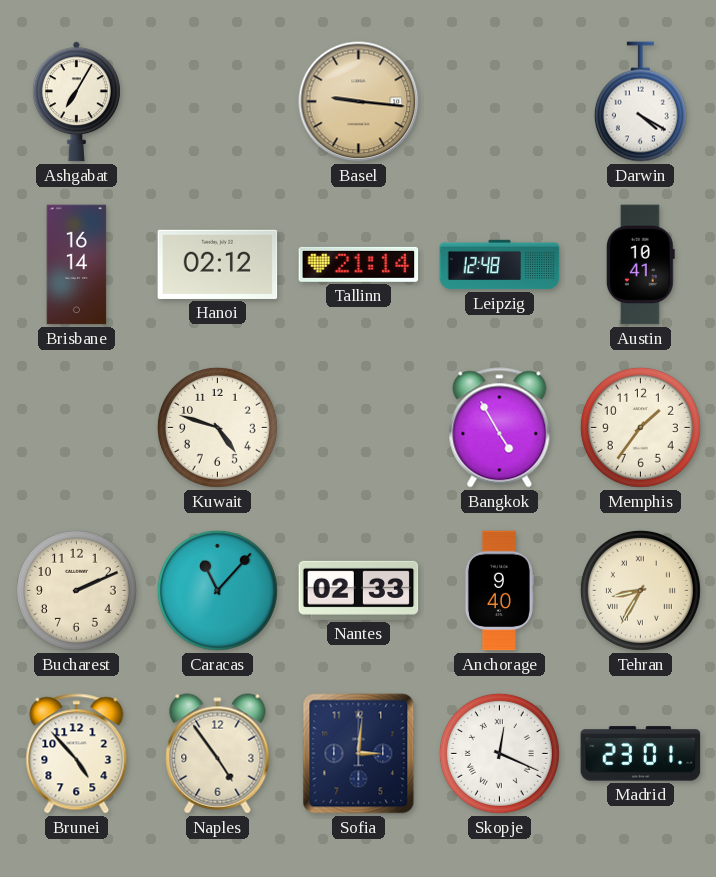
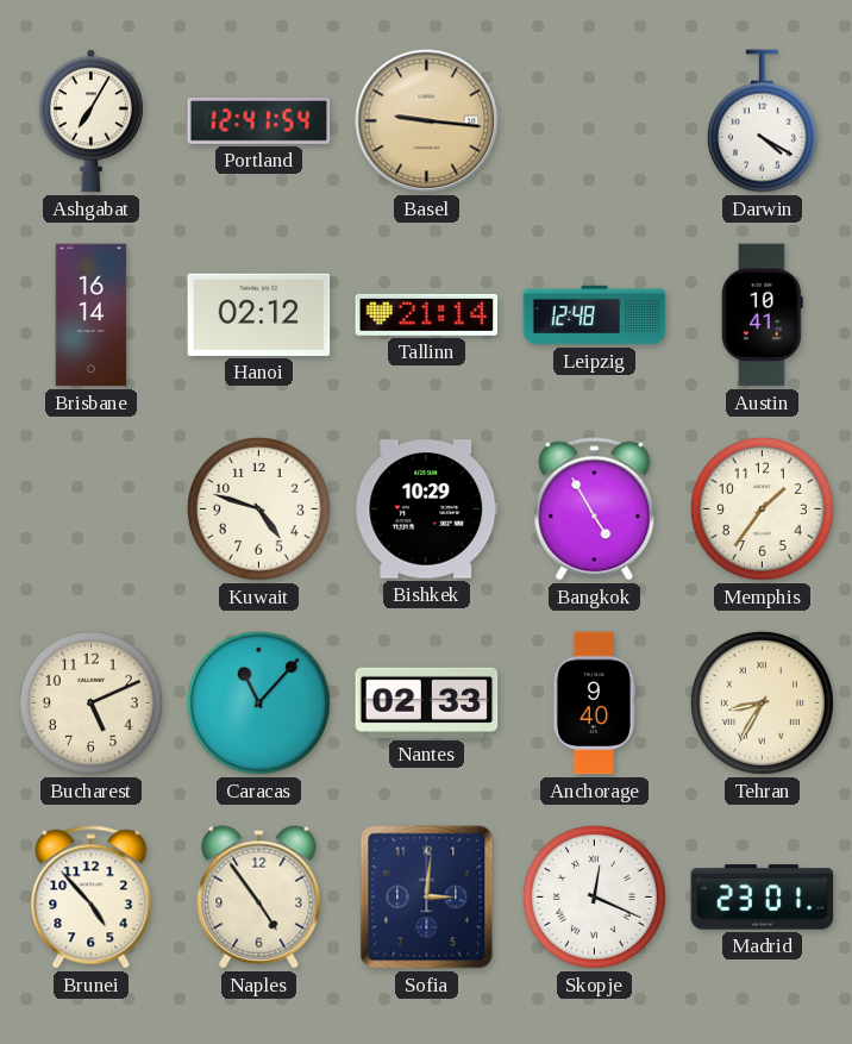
Portland: none -> 12:41
Bishkek: none -> 10:29
Bucharest: 2:11 -> 5:11
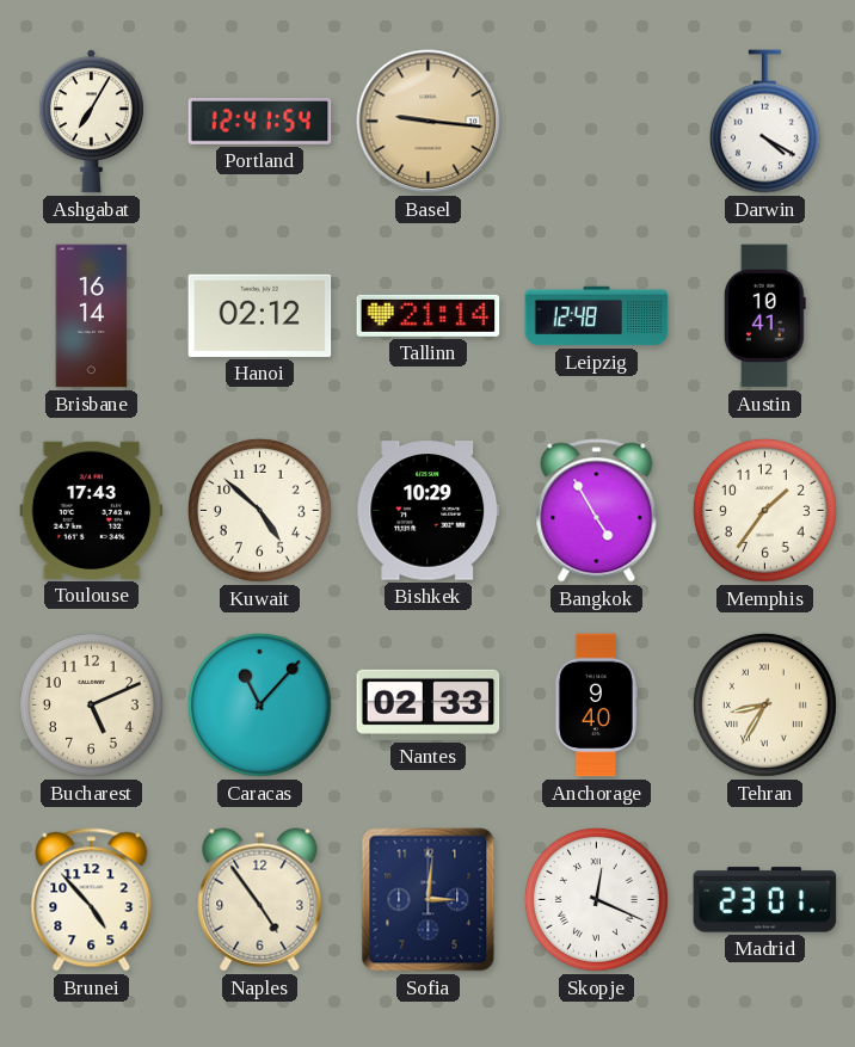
Toulouse: none -> 17:43
Kuwait: 4:48 -> 4:52
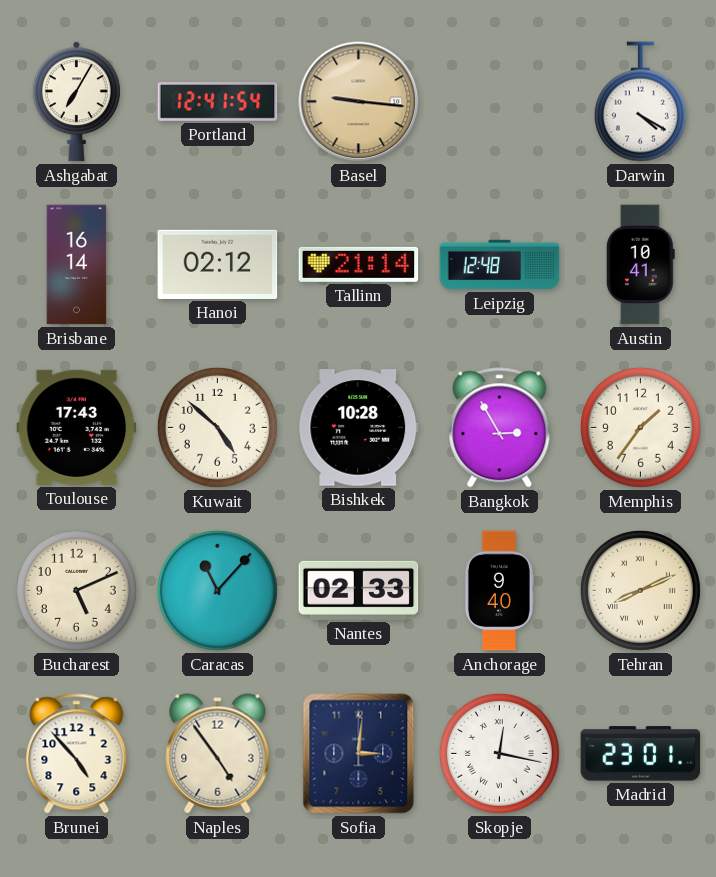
Bishkek: 10:29 -> 10:28
Bangkok: 4:55 -> 2:55
Tehran: 8:35 -> 8:11
Skopje: 12:19 -> 12:17
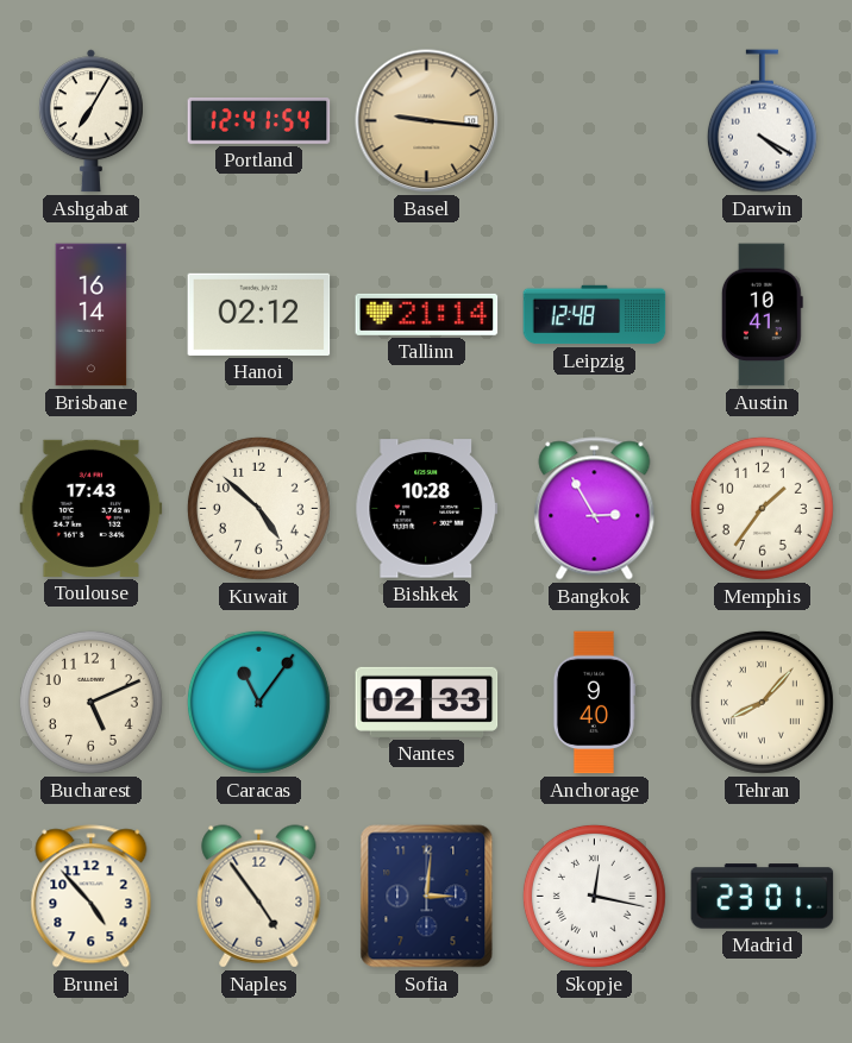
Caracas: 11:07 -> 11:06
Tehran: 8:11 -> 8:07
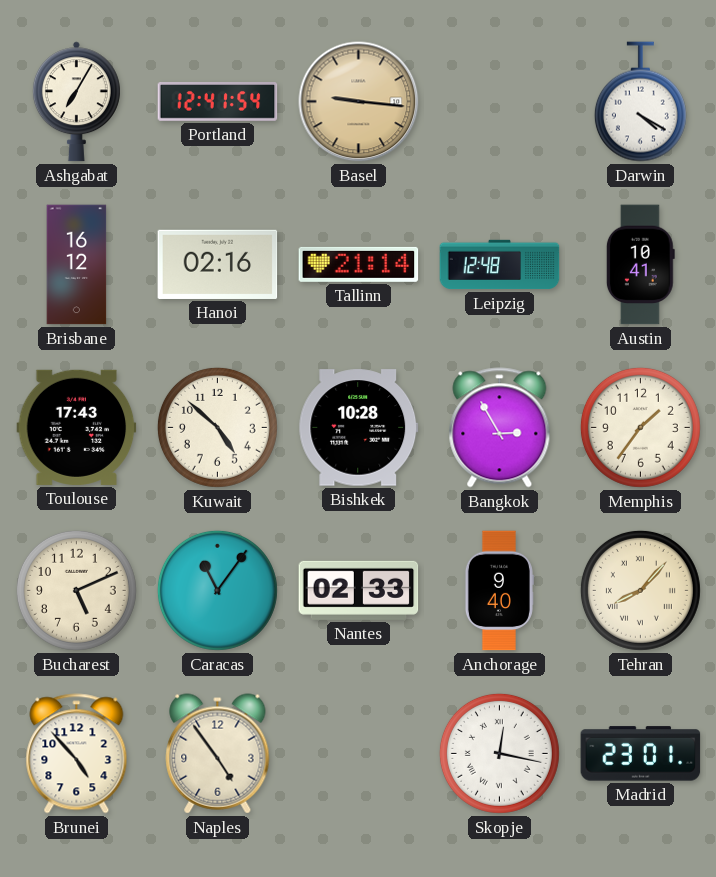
Brisbane: 16:14 -> 16:12
Hanoi: 02:12 -> 02:16
Sofia: 3:01 -> none
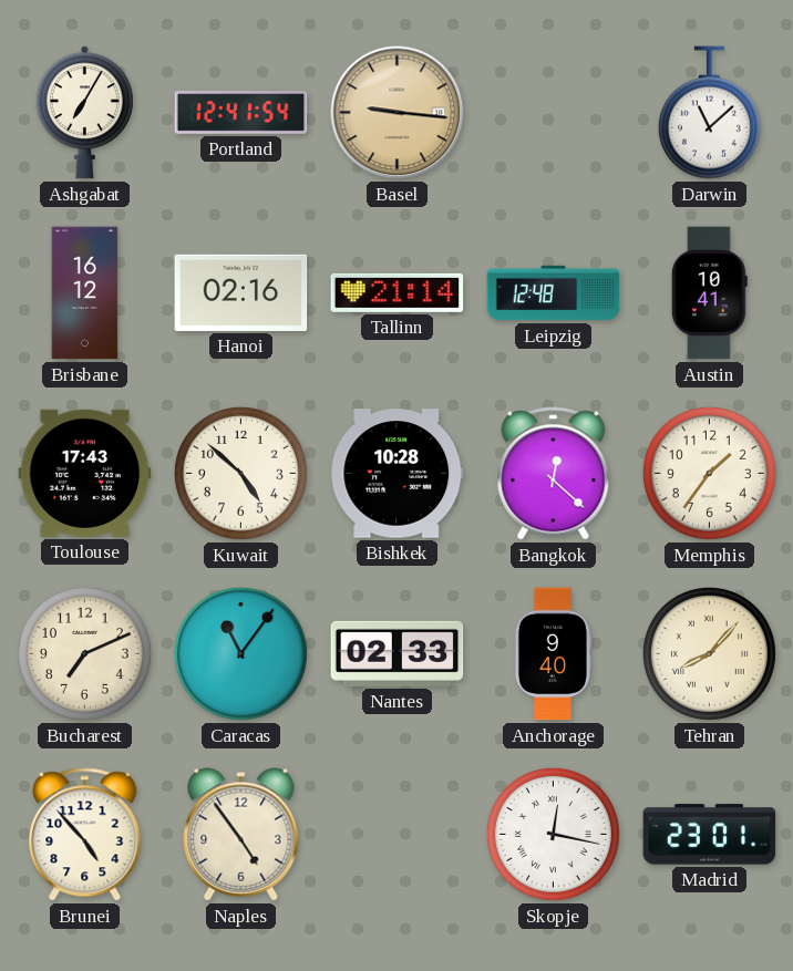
Darwin: 4:20 -> 11:08
Bangkok: 2:55 -> 12:22
Bucharest: 5:11 -> 7:11
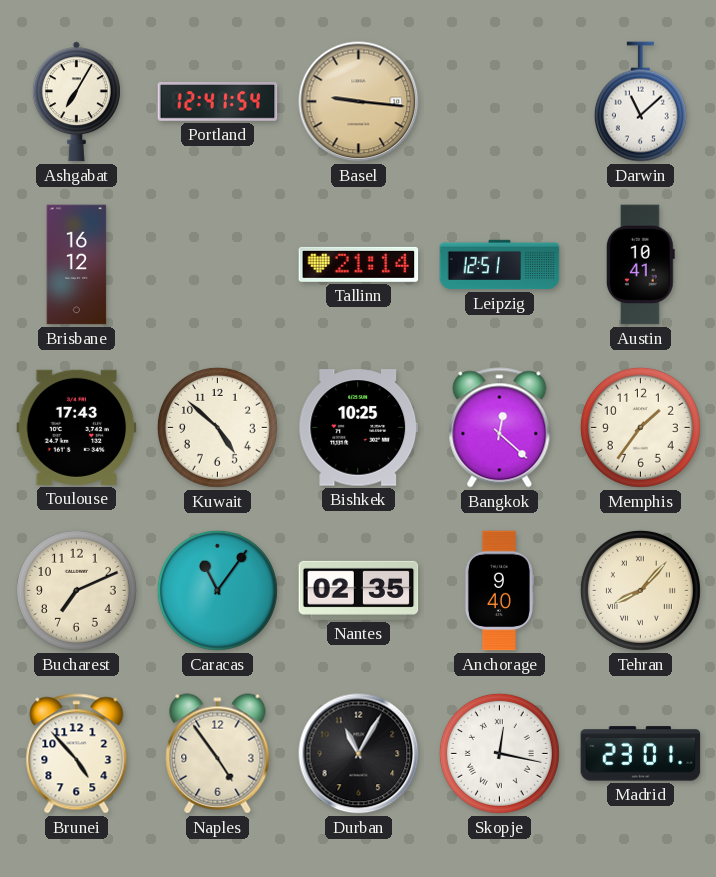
Hanoi: 02:16 -> none
Leipzig: 12:48 -> 12:51
Bishkek: 10:28 -> 10:25
Nantes: 02:33 -> 02:35
Durban: none -> 11:05
